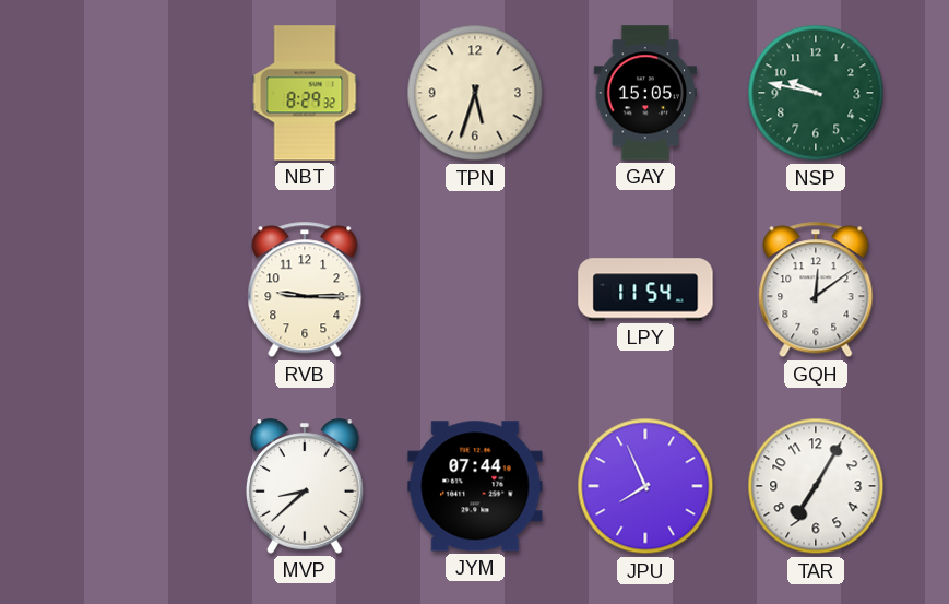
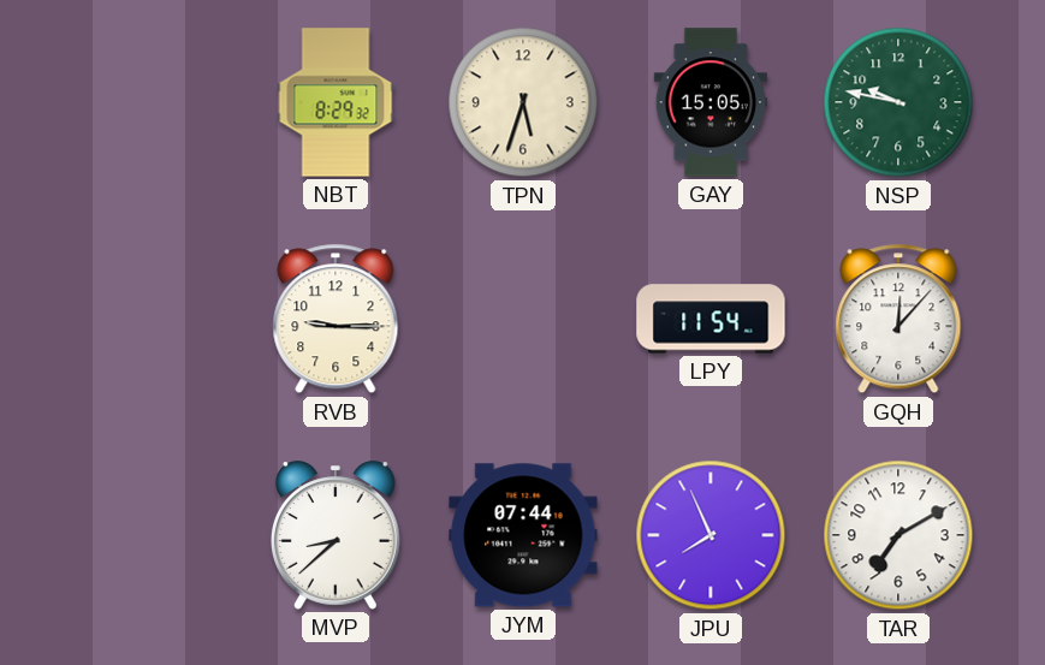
GQH: 12:09 -> 12:07
TAR: 7:05 -> 7:10
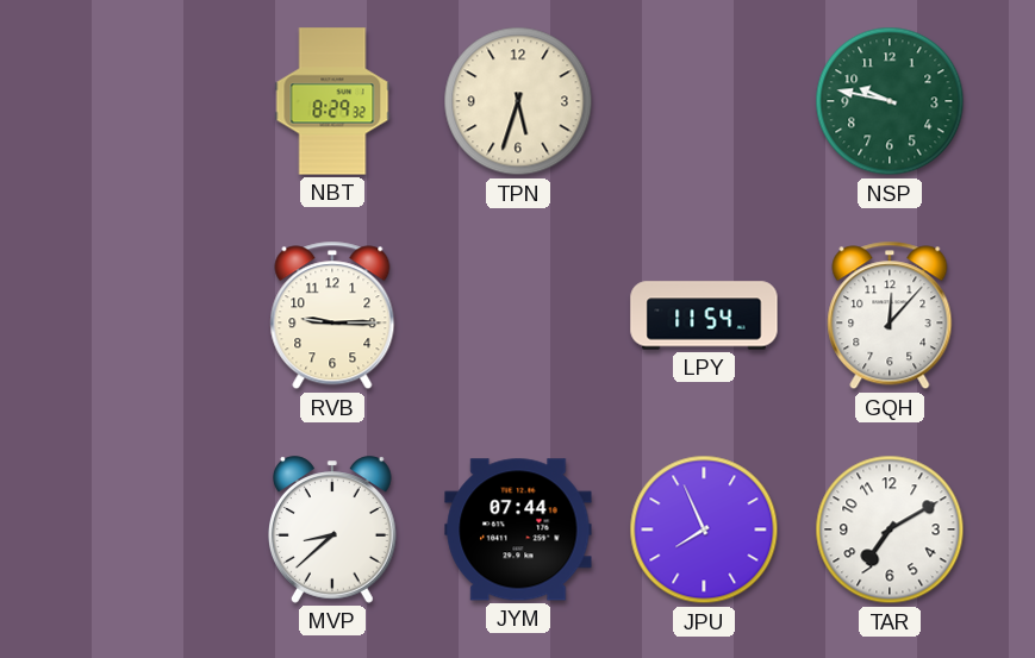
GAY: 15:05 -> none
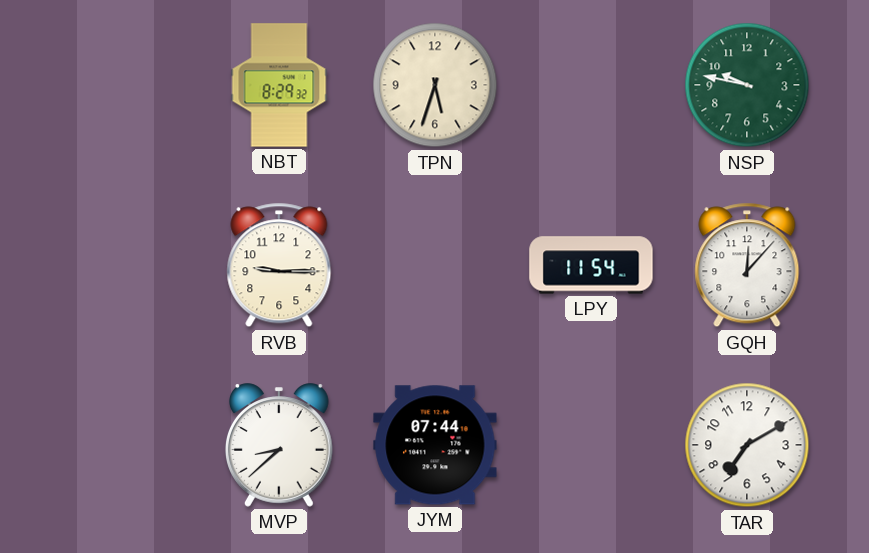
JPU: 7:56 -> none
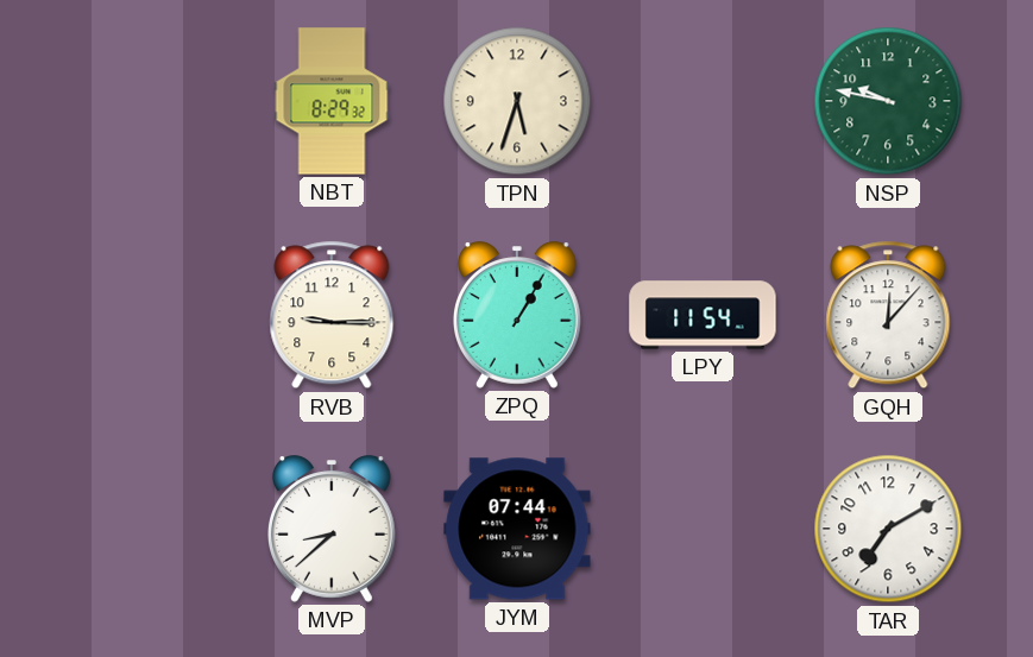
ZPQ: none -> 1:05
